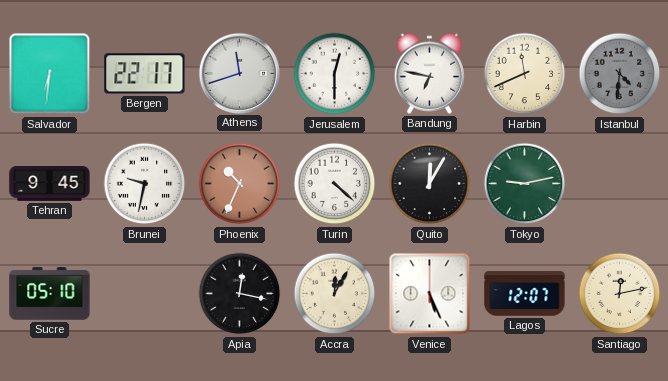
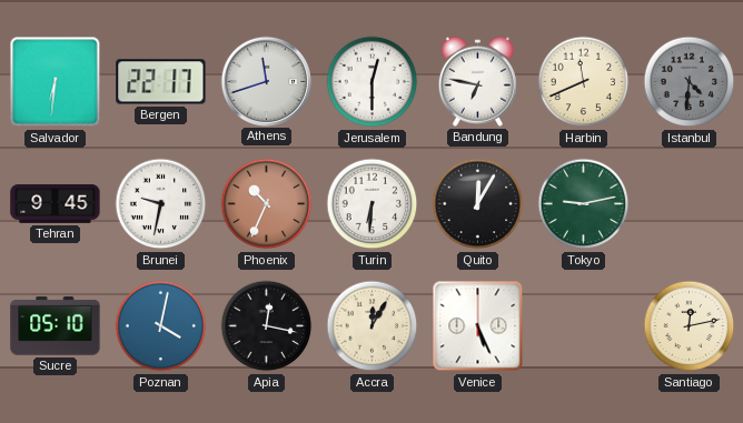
Turin: 4:22 -> 6:31
Poznan: none -> 4:02
Lagos: 12:07 -> none
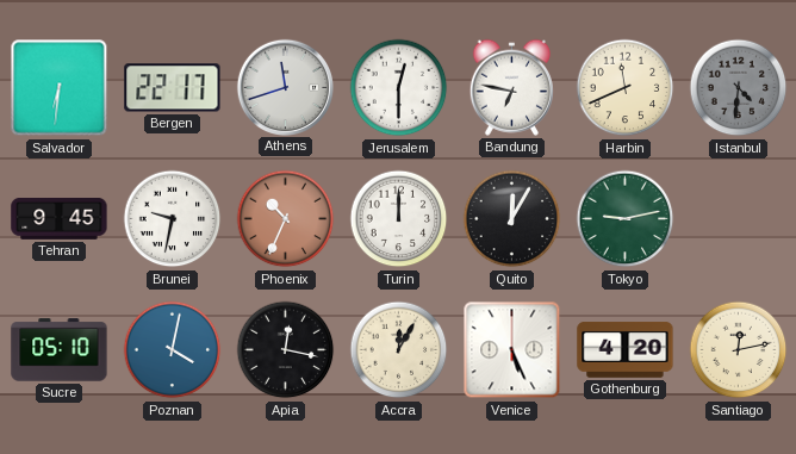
Turin: 6:31 -> 12:00
Gothenburg: none -> 4:20
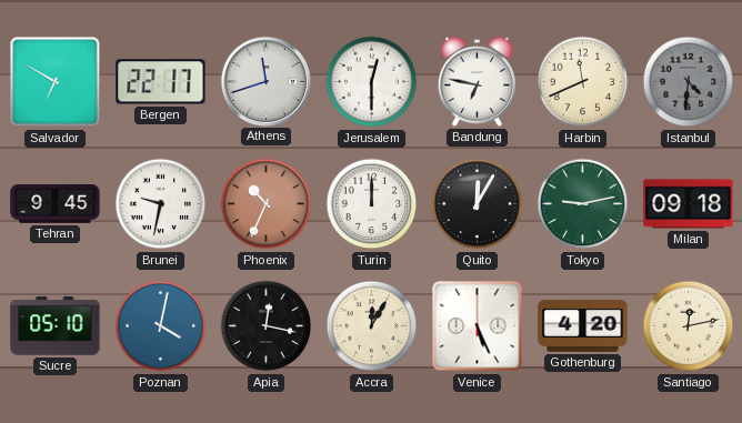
Salvador: 6:31 -> 6:50
Milan: none -> 09:18
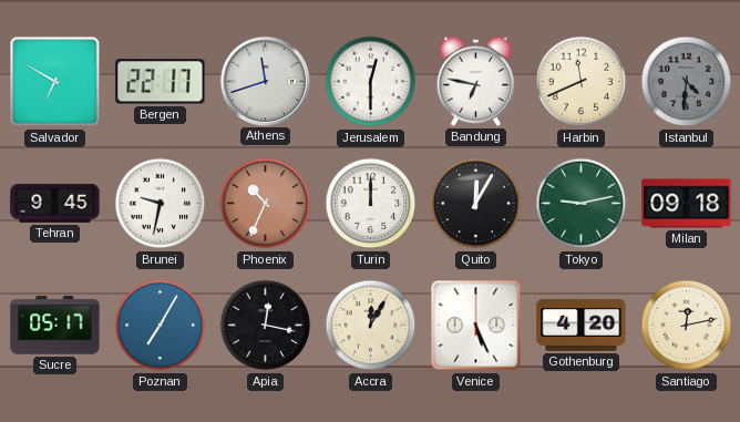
Sucre: 05:10 -> 05:17
Poznan: 4:02 -> 7:05
